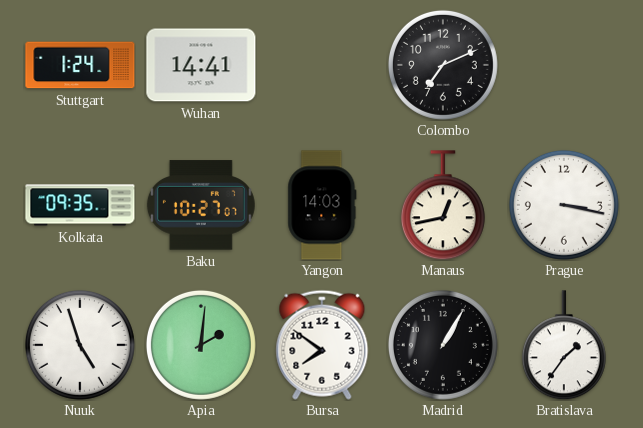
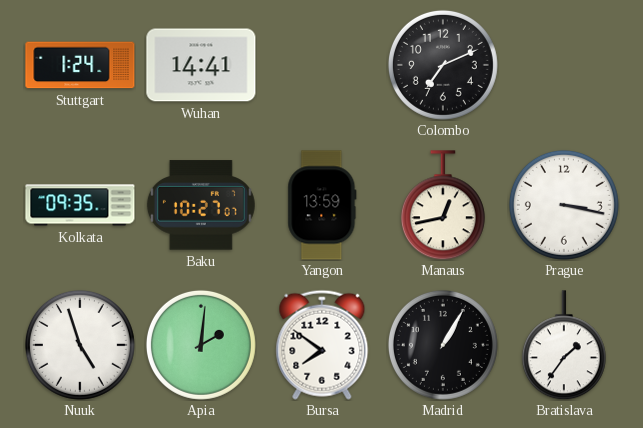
Yangon: 14:03 -> 13:59
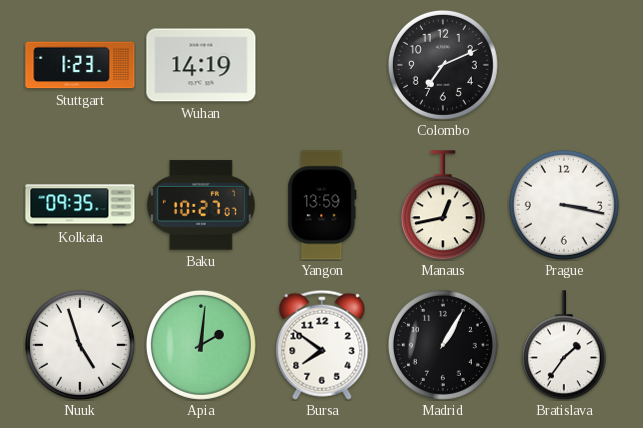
Stuttgart: 1:24 -> 1:23
Wuhan: 14:41 -> 14:19
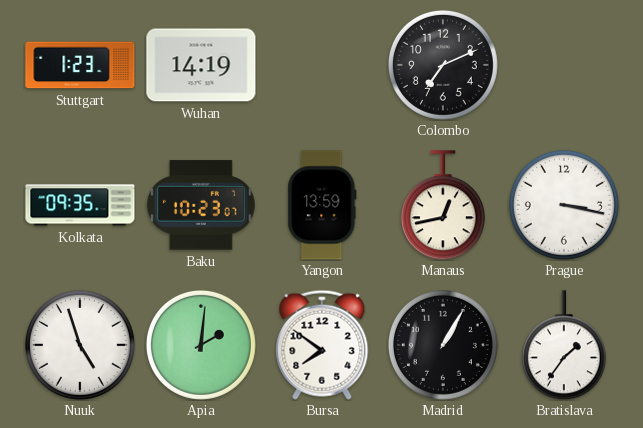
Baku: 10:27 -> 10:23
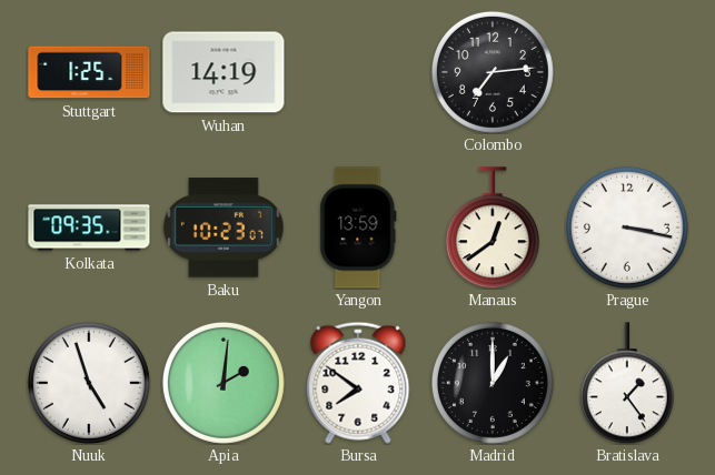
Stuttgart: 1:23 -> 1:25
Colombo: 7:11 -> 7:14
Manaus: 12:43 -> 12:39
Madrid: 1:05 -> 1:00
Bratislava: 1:36 -> 1:24
